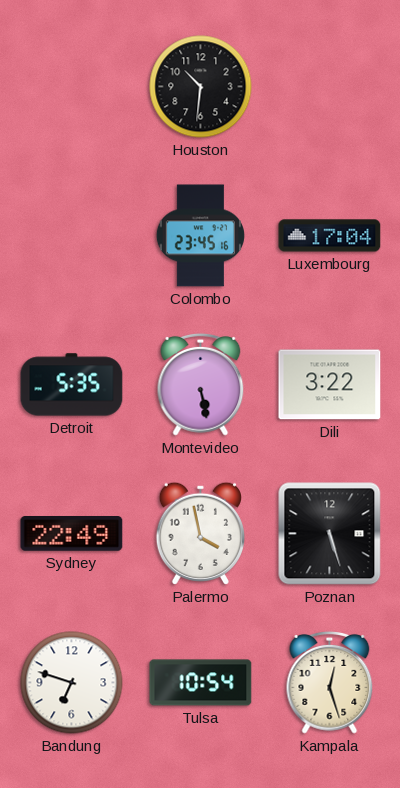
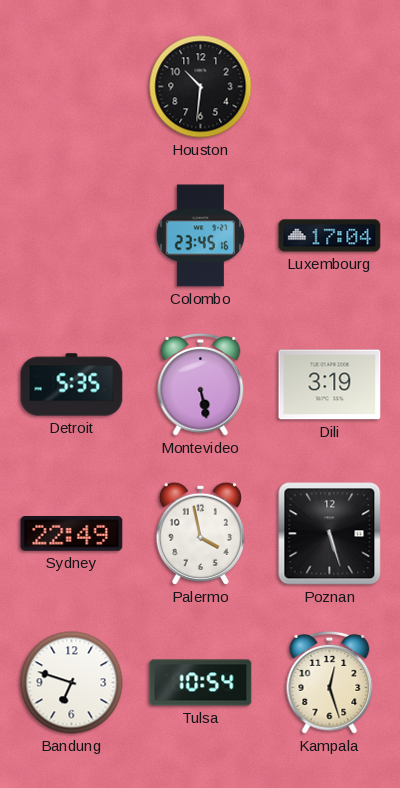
Dili: 3:22 -> 3:19
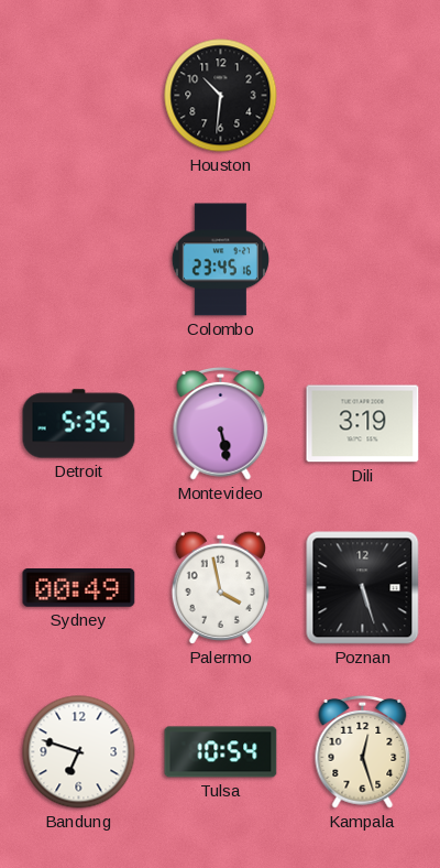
Luxembourg: 17:04 -> none
Sydney: 22:49 -> 00:49
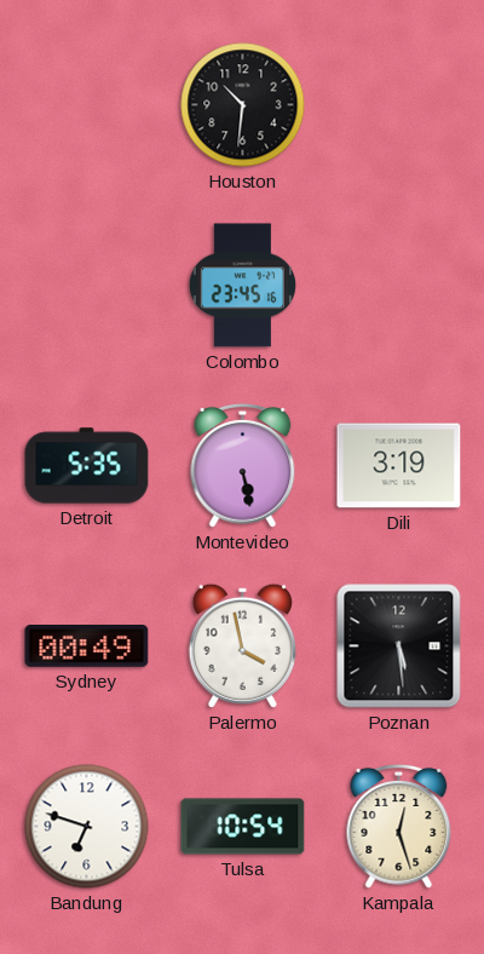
Poznan: 5:27 -> 5:29
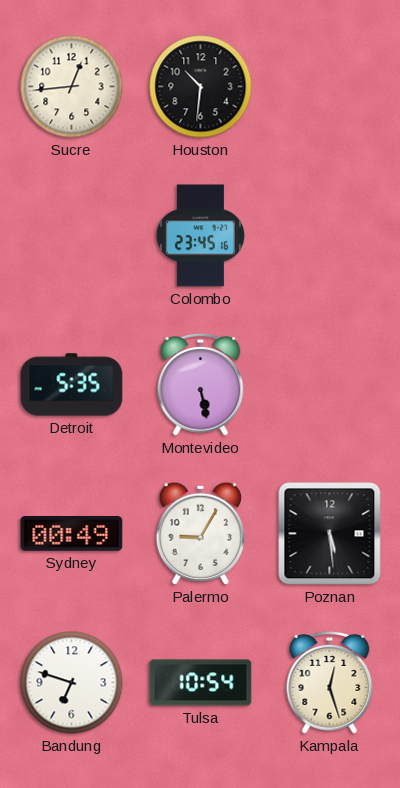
Sucre: none -> 12:44
Dili: 3:19 -> none
Palermo: 3:58 -> 9:05
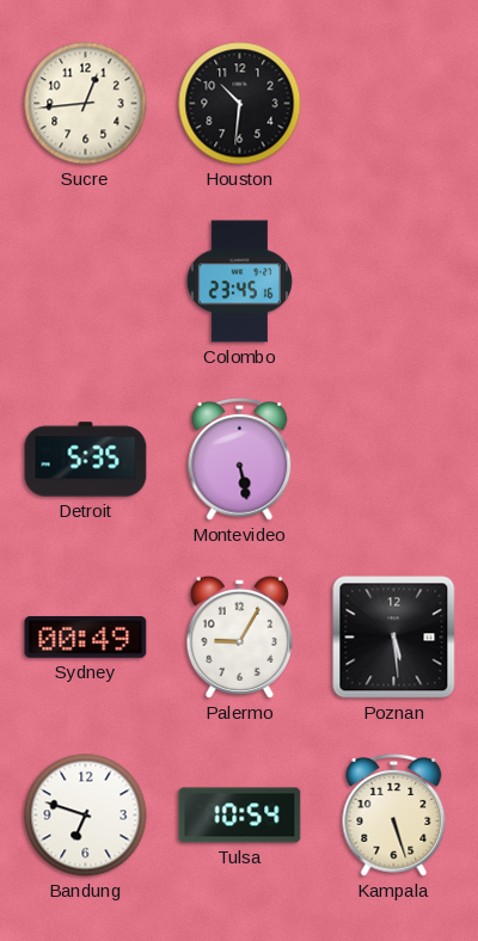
Kampala: 12:27 -> 5:27
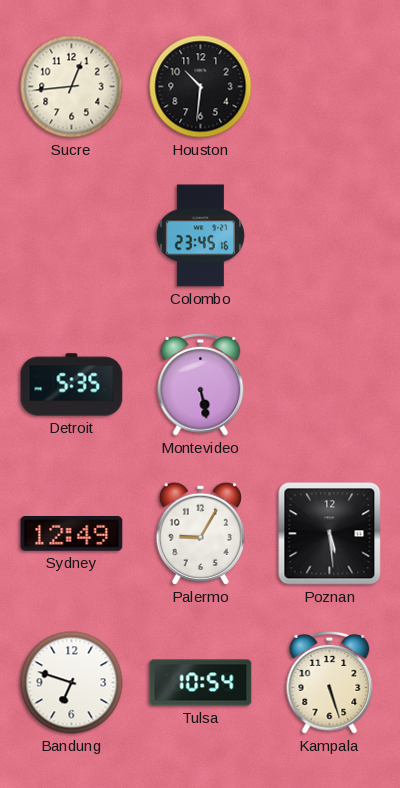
Sydney: 00:49 -> 12:49
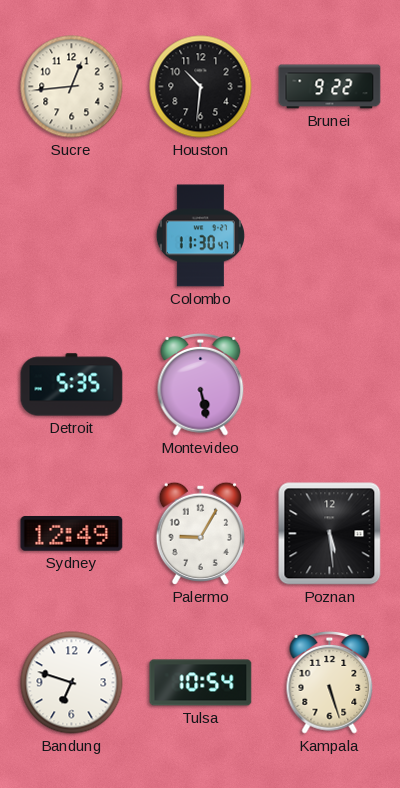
Brunei: none -> 9:22
Colombo: 23:45 -> 11:30
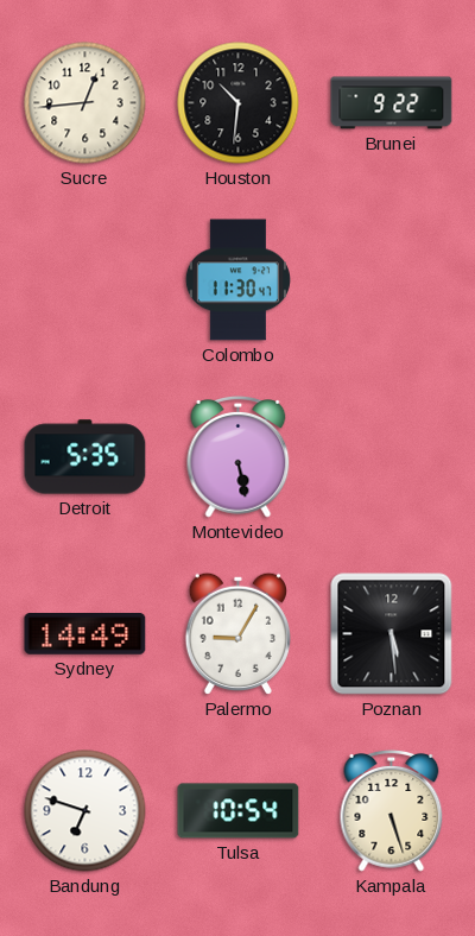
Sydney: 12:49 -> 14:49
